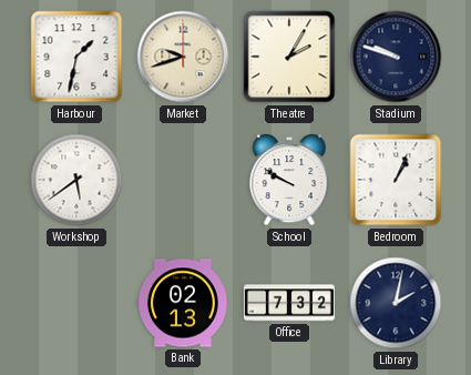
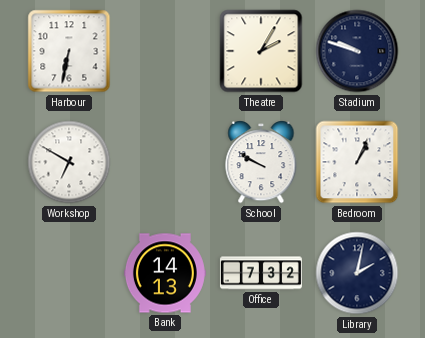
Harbour: 1:32 -> 6:32
Market: 9:42 -> none
Workshop: 5:39 -> 6:50
Bank: 02:13 -> 14:13
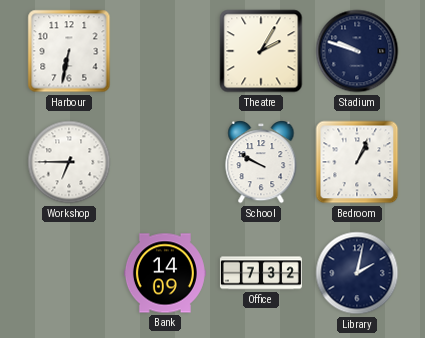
Workshop: 6:50 -> 6:45
Bank: 14:13 -> 14:09
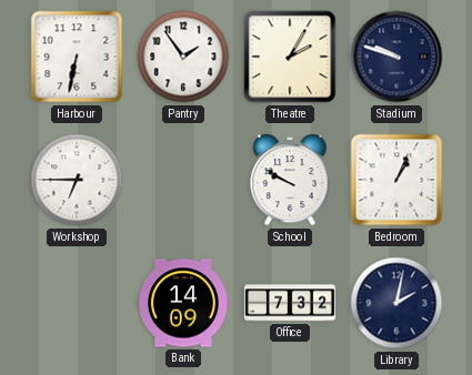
Pantry: none -> 1:54
